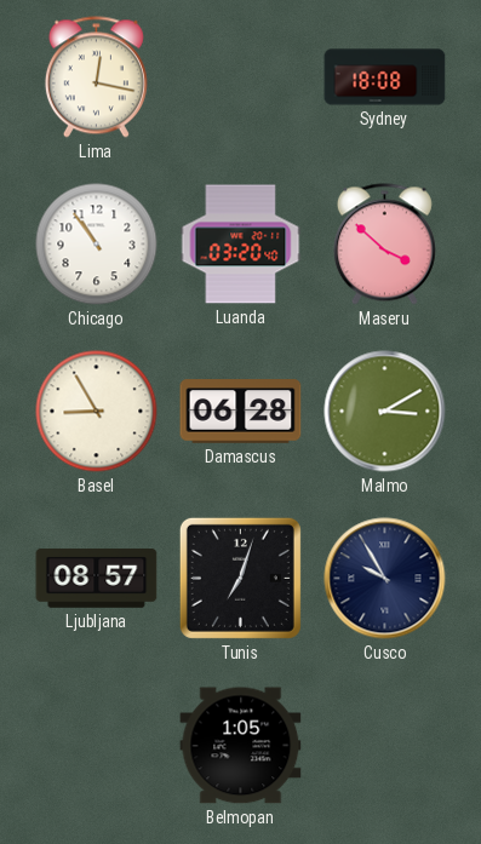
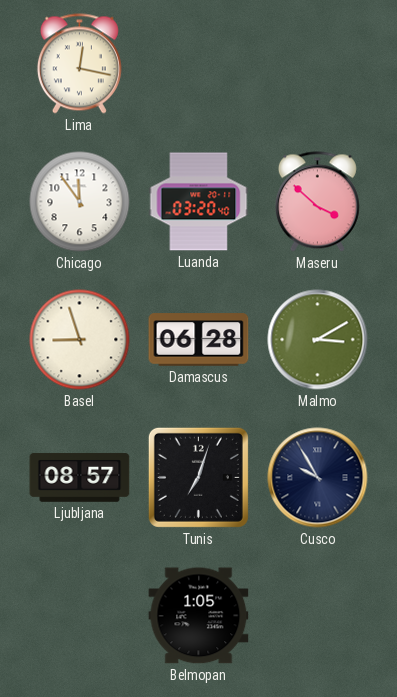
Sydney: 18:08 -> none
Chicago: 10:54 -> 11:54
Basel: 8:55 -> 8:57
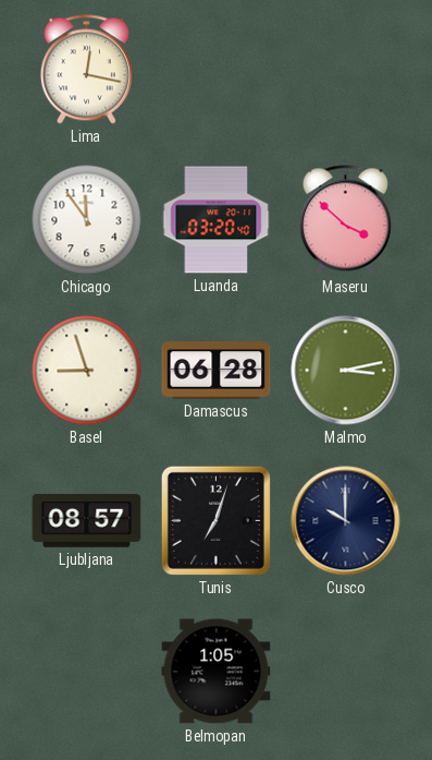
Malmo: 3:10 -> 3:13
Cusco: 9:55 -> 10:00
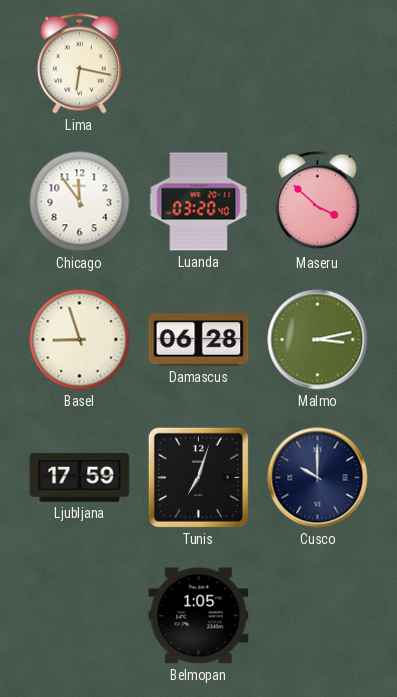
Lima: 12:17 -> 6:17
Ljubljana: 08:57 -> 17:59
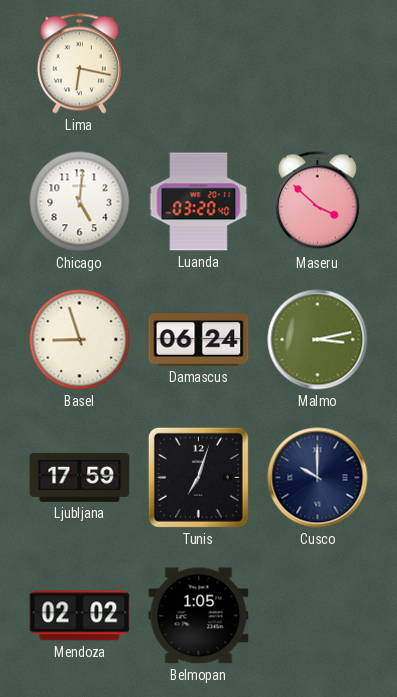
Chicago: 11:54 -> 5:01
Damascus: 06:28 -> 06:24
Mendoza: none -> 02:02
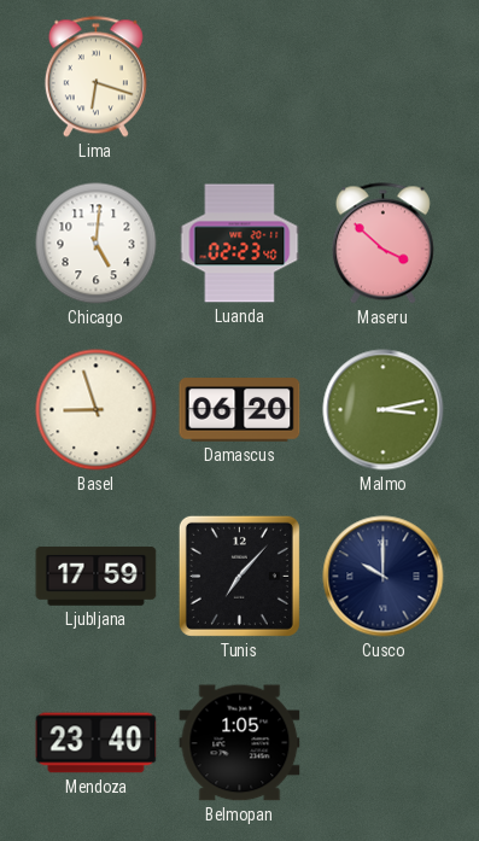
Lima: 6:17 -> 6:18
Luanda: 03:20 -> 02:23
Damascus: 06:24 -> 06:20
Tunis: 7:03 -> 7:07
Mendoza: 02:02 -> 23:40
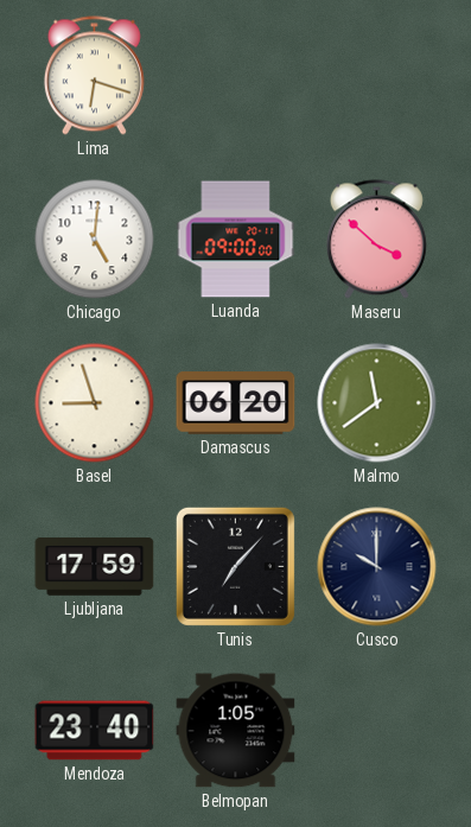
Luanda: 02:23 -> 09:00
Malmo: 3:13 -> 11:39
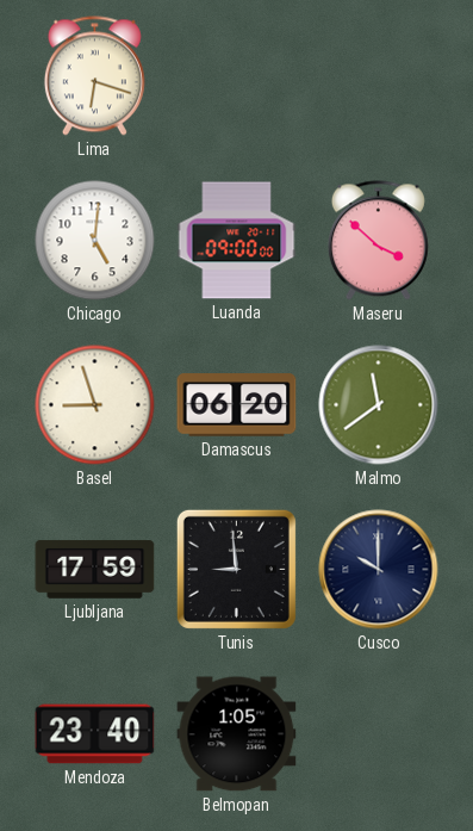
Tunis: 7:07 -> 8:59
